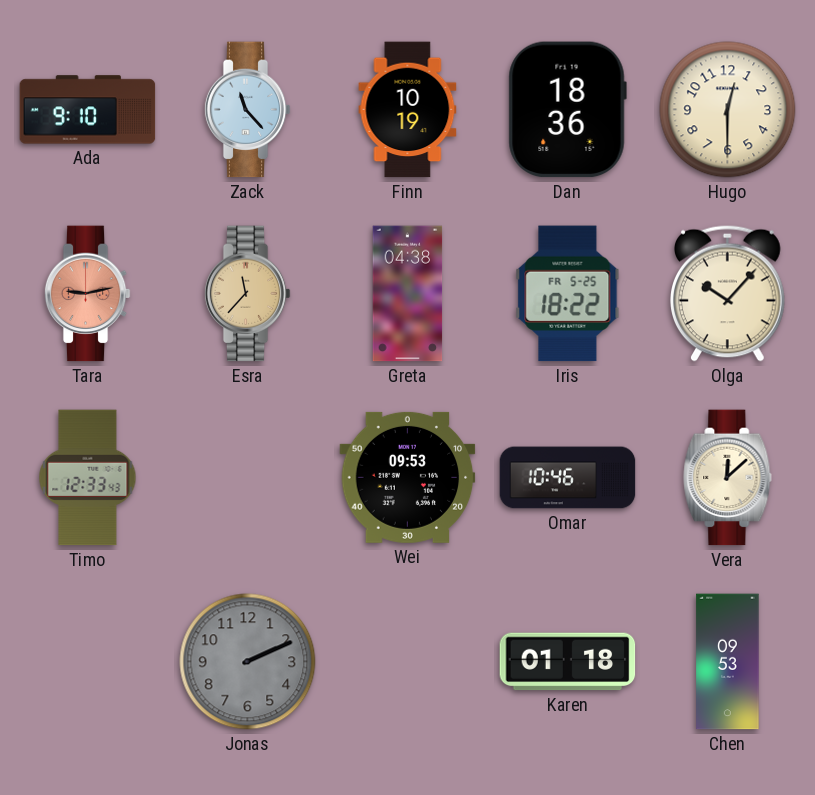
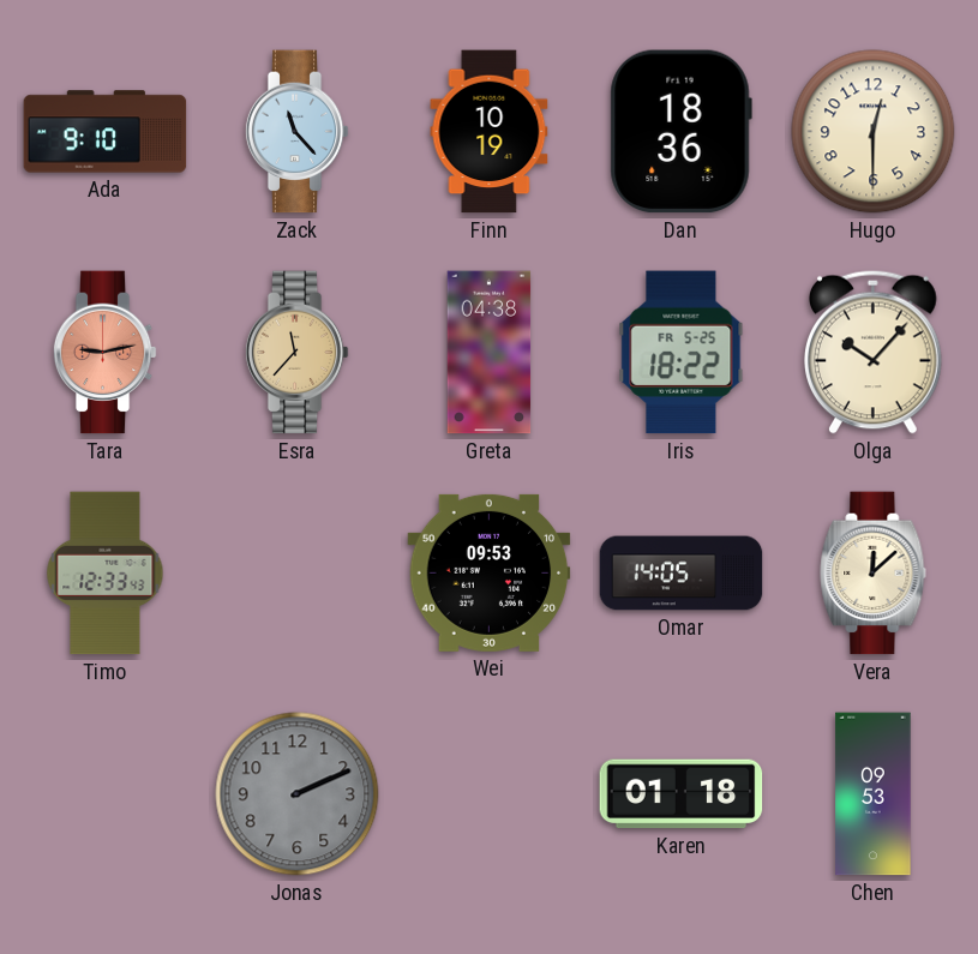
Omar: 10:46 -> 14:05
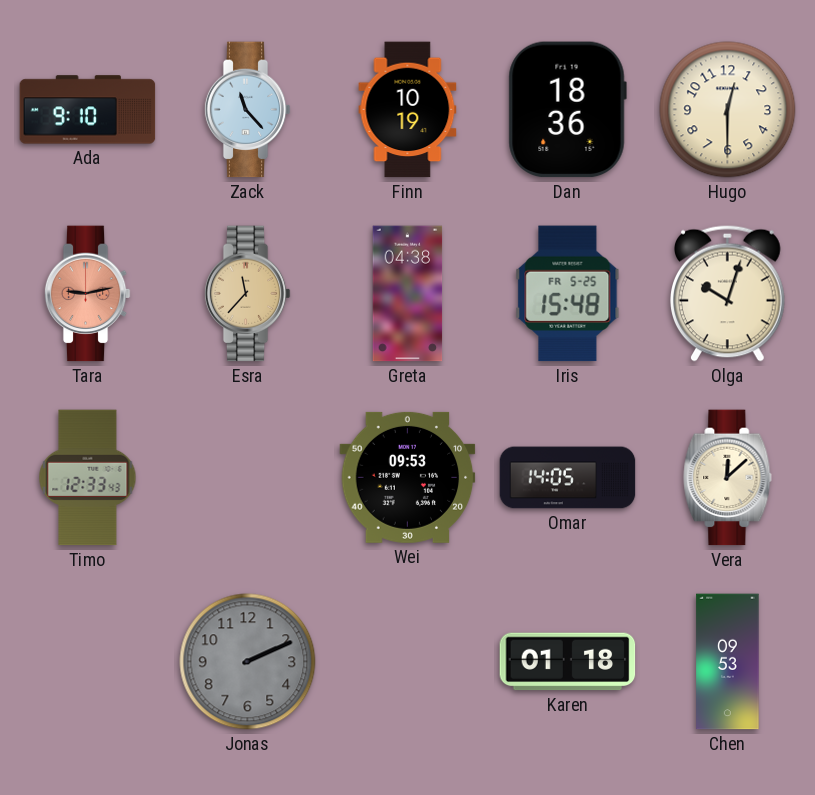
Iris: 18:22 -> 15:48
Olga: 10:07 -> 10:03
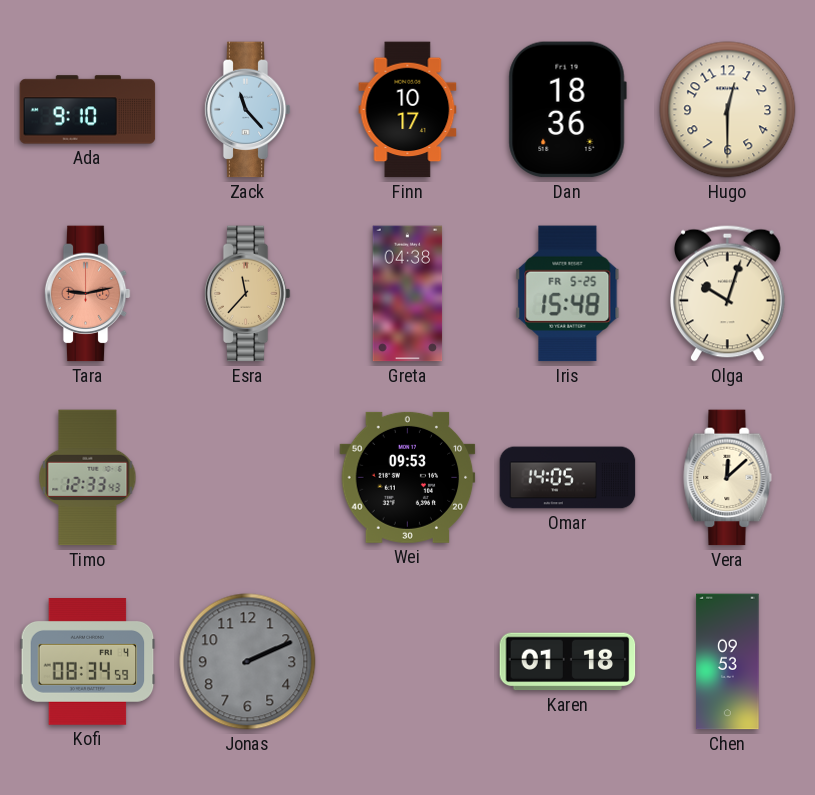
Finn: 10:19 -> 10:17
Kofi: none -> 08:34
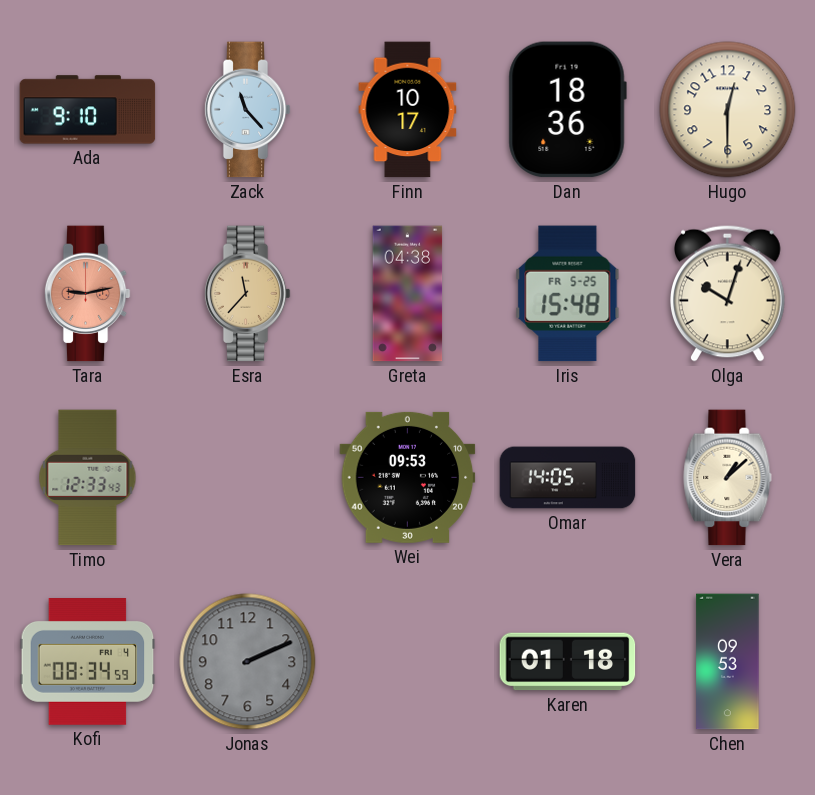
Vera: 12:08 -> 1:08
